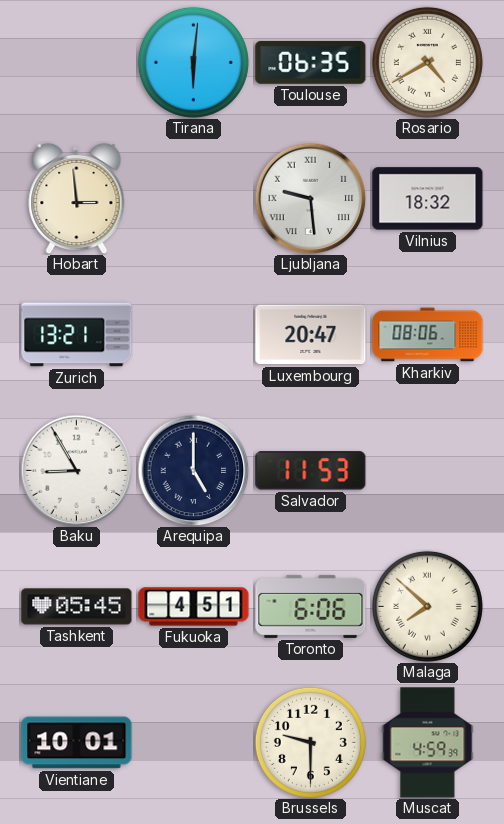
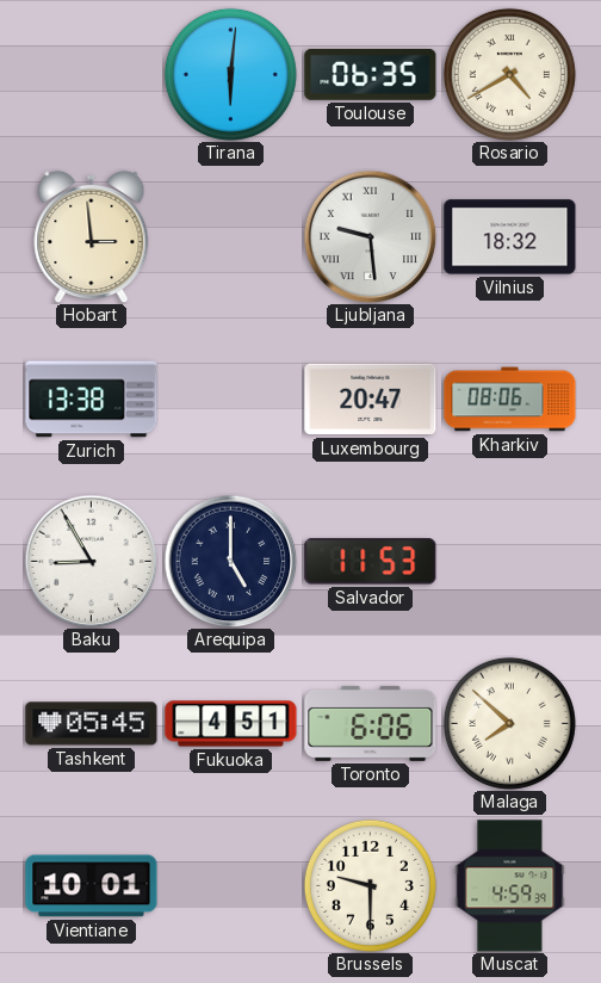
Zurich: 13:21 -> 13:38
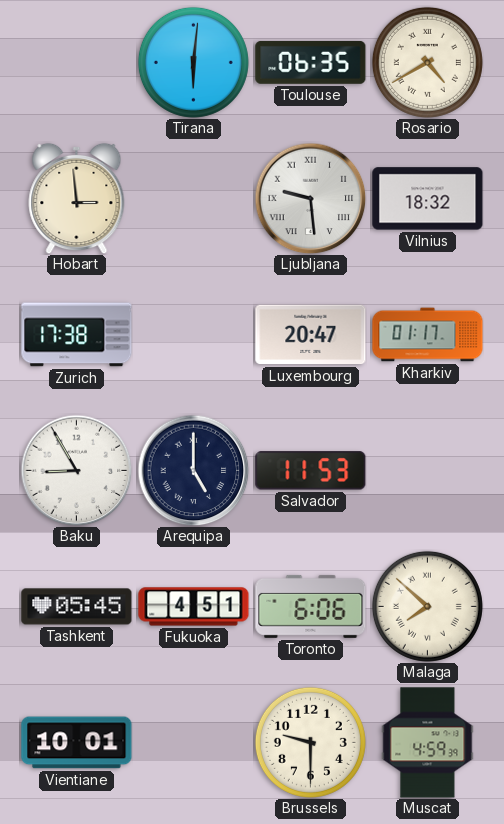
Zurich: 13:38 -> 17:38
Kharkiv: 08:06 -> 01:17
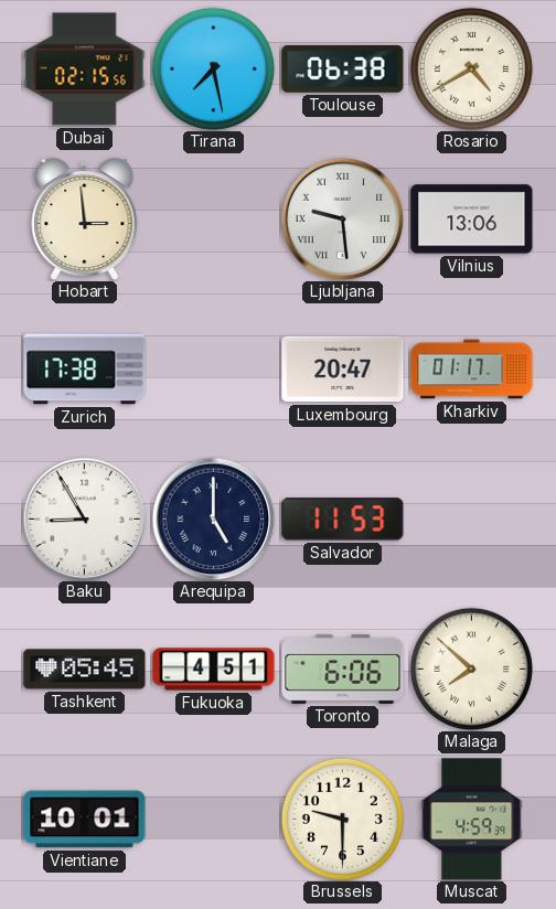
Dubai: none -> 02:15
Tirana: 6:01 -> 7:28
Toulouse: 06:35 -> 06:38
Vilnius: 18:32 -> 13:06
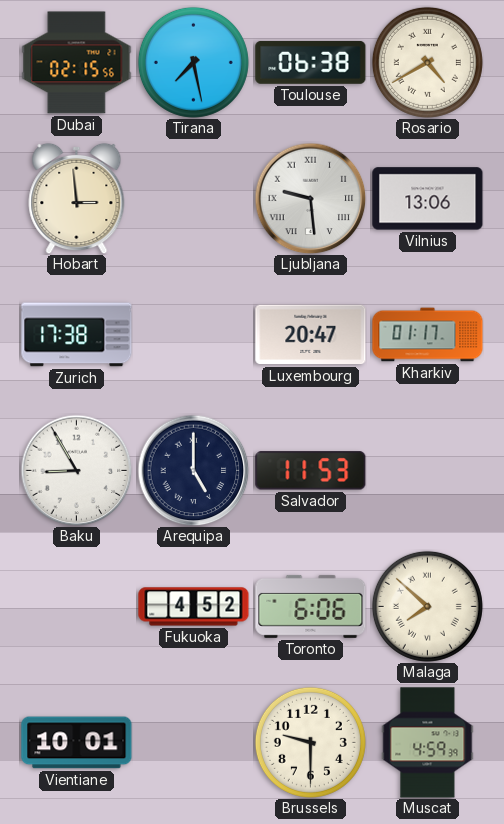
Tashkent: 05:45 -> none
Fukuoka: 4:51 -> 4:52
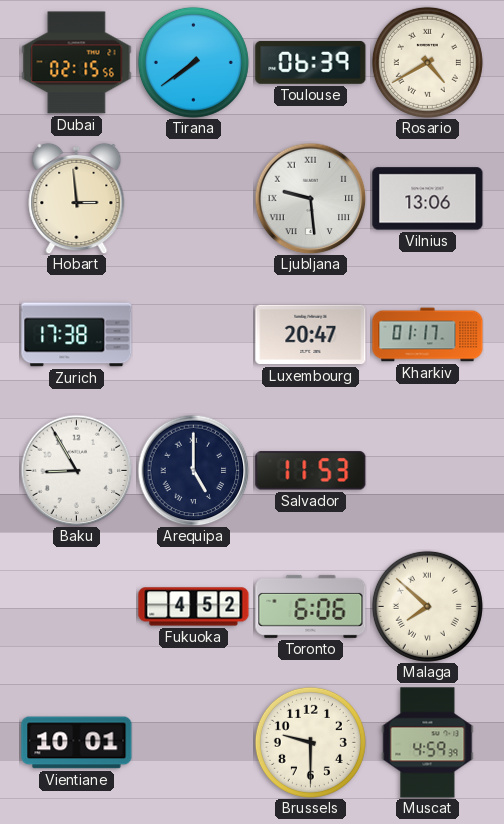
Tirana: 7:28 -> 7:39
Toulouse: 06:38 -> 06:39
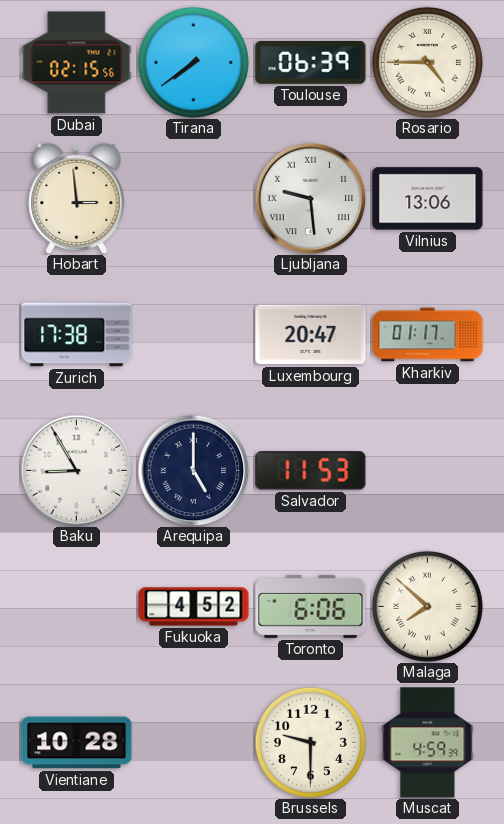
Rosario: 4:40 -> 4:45
Vientiane: 10:01 -> 10:28
